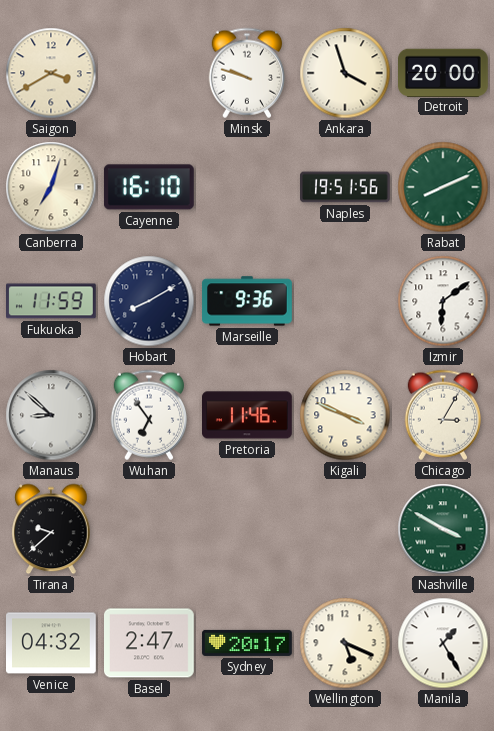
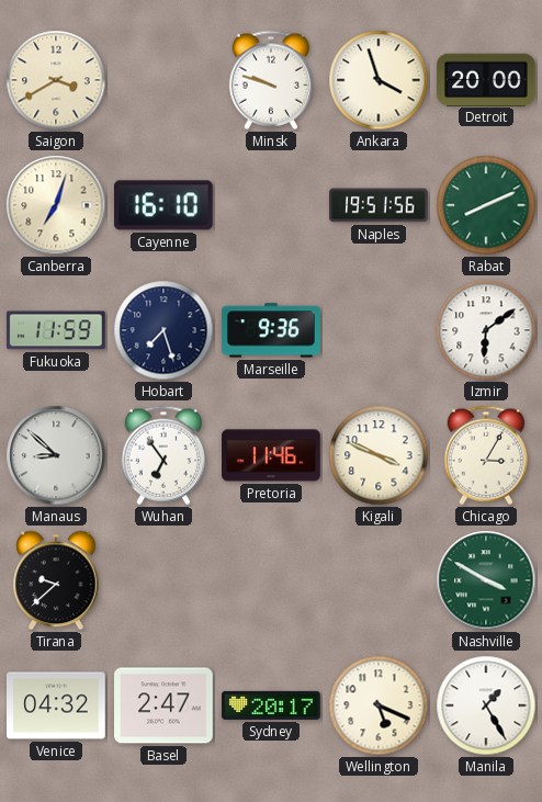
Hobart: 8:10 -> 7:27
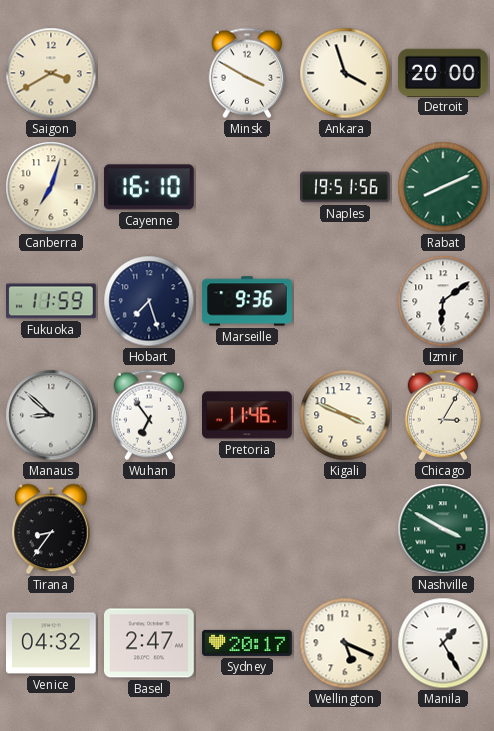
Minsk: 9:48 -> 3:50
Tirana: 9:38 -> 8:36
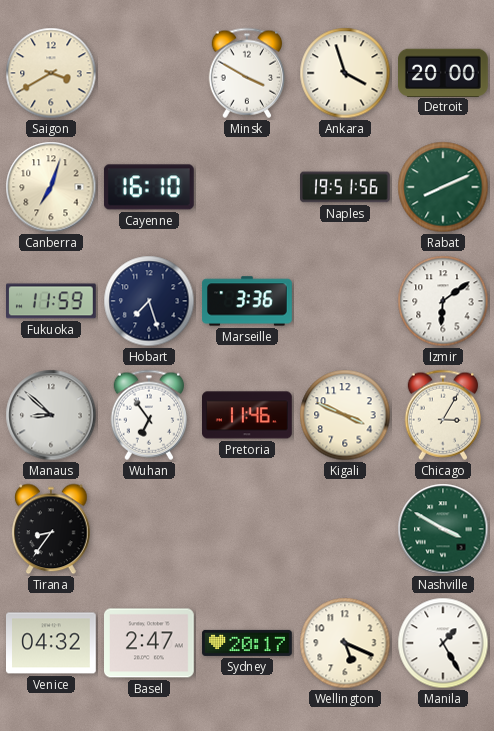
Marseille: 9:36 -> 3:36
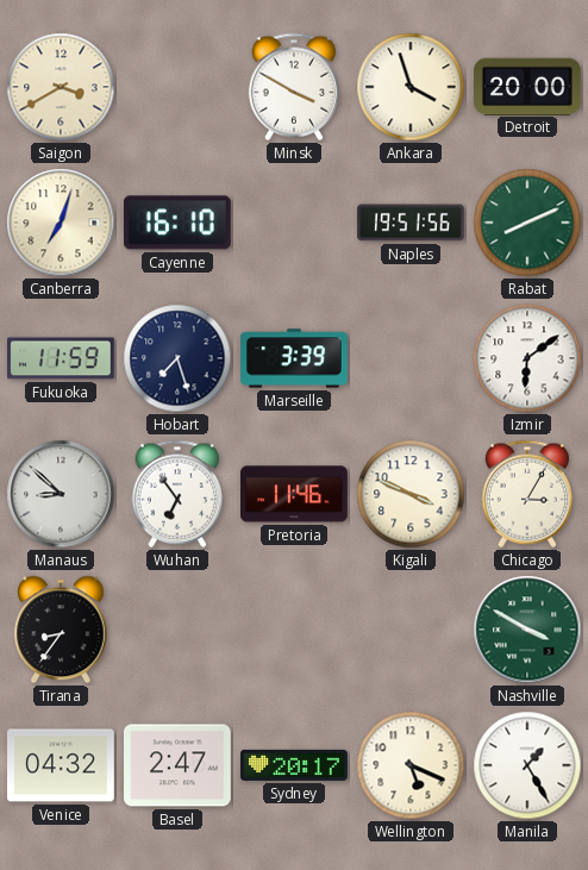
Marseille: 3:36 -> 3:39
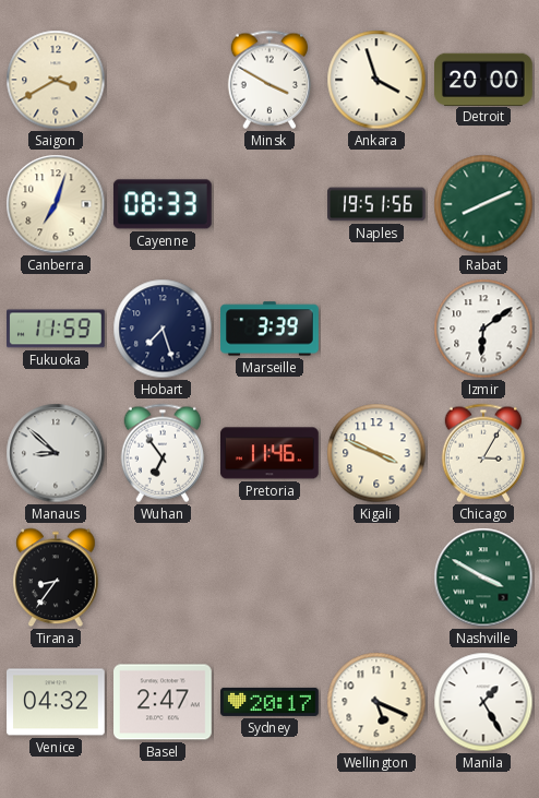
Cayenne: 16:10 -> 08:33
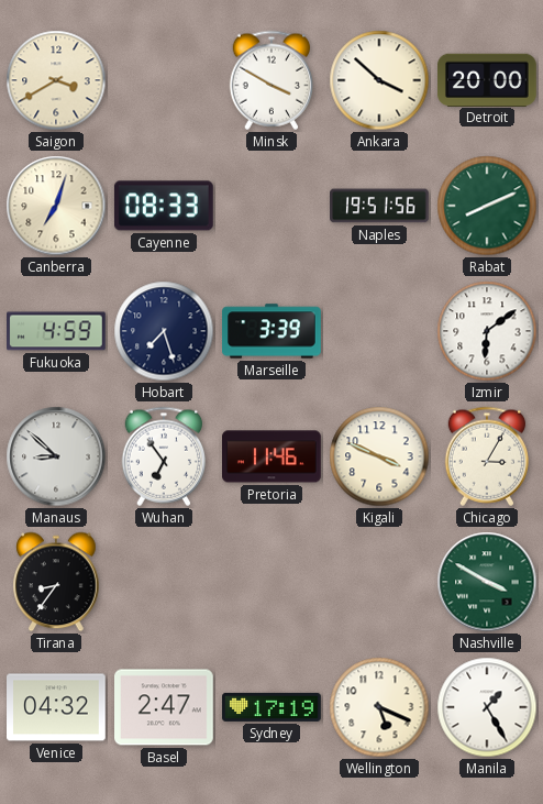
Ankara: 3:57 -> 3:52
Fukuoka: 11:59 -> 4:59
Sydney: 20:17 -> 17:19
